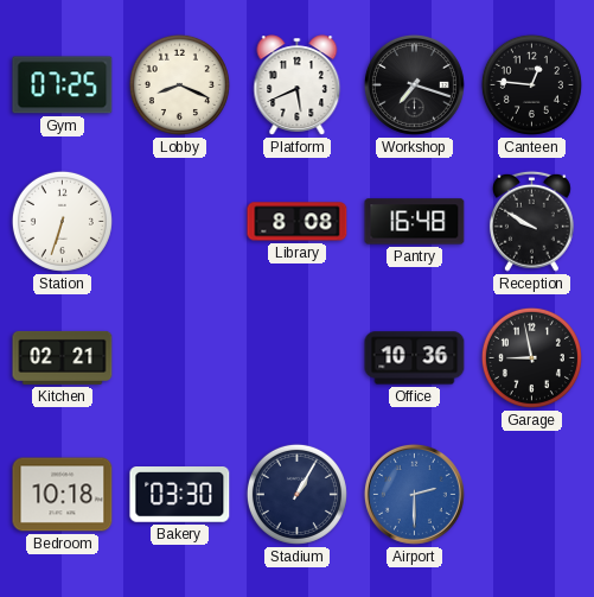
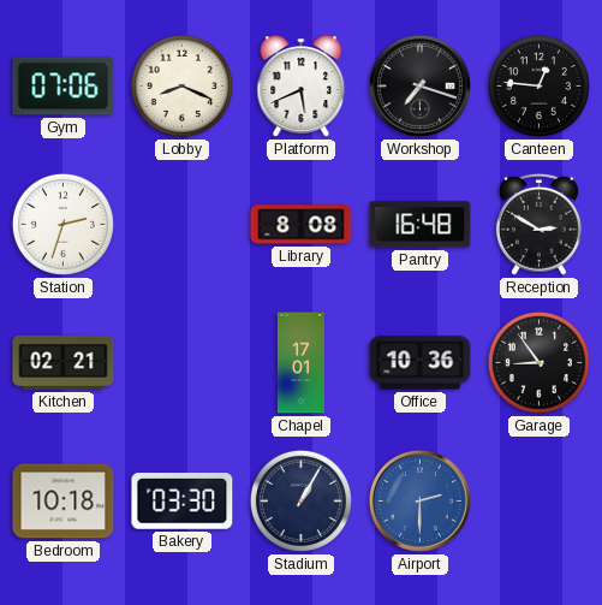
Gym: 07:25 -> 07:06
Station: 6:33 -> 2:33
Reception: 9:50 -> 2:50
Chapel: none -> 17:01
Garage: 8:58 -> 8:54
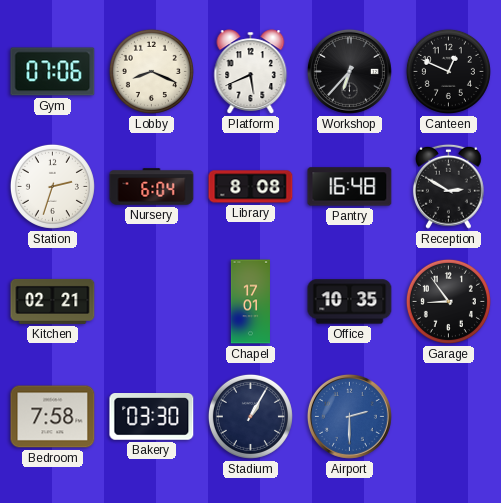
Workshop: 7:18 -> 6:37
Canteen: 12:46 -> 12:49
Nursery: none -> 6:04
Office: 10:36 -> 10:35
Bedroom: 10:18 -> 7:58
